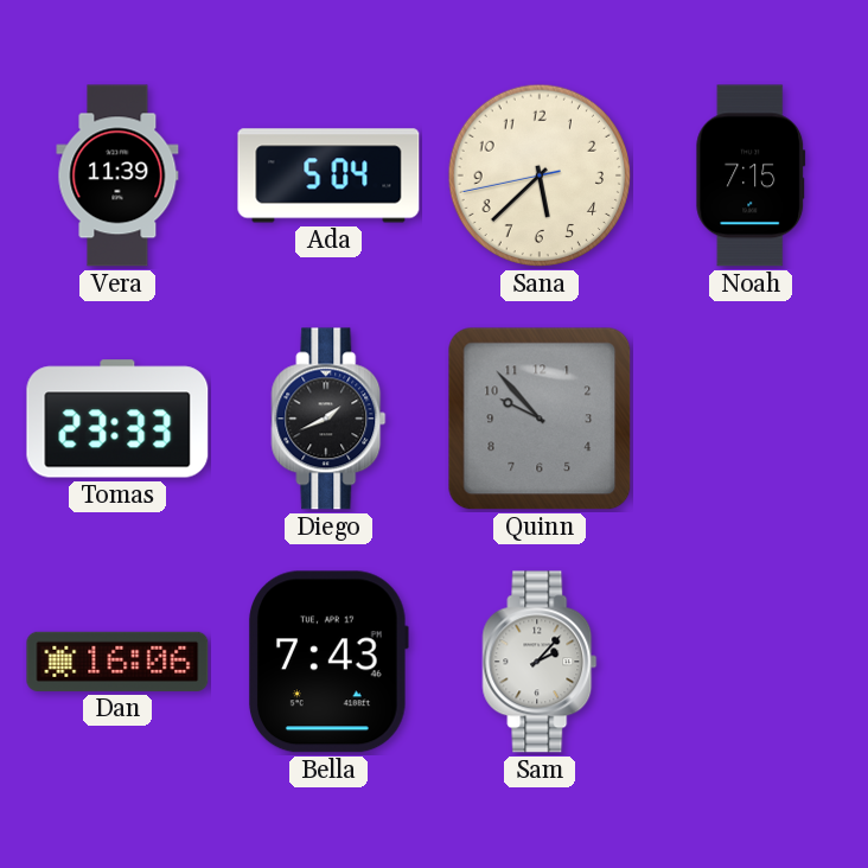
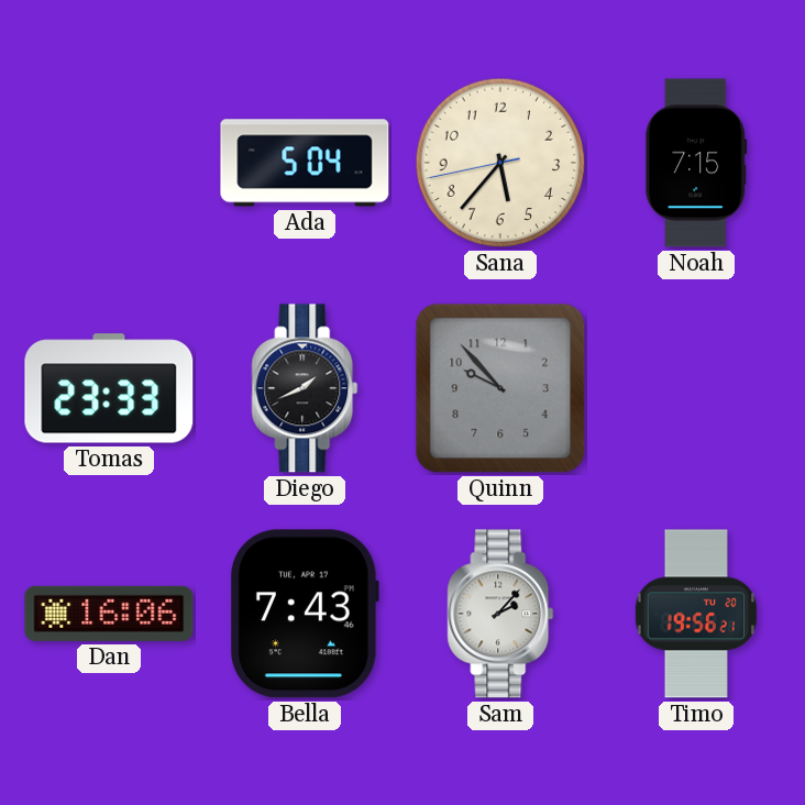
Vera: 11:39 -> none
Sana: 5:37 -> 5:36
Timo: none -> 19:56
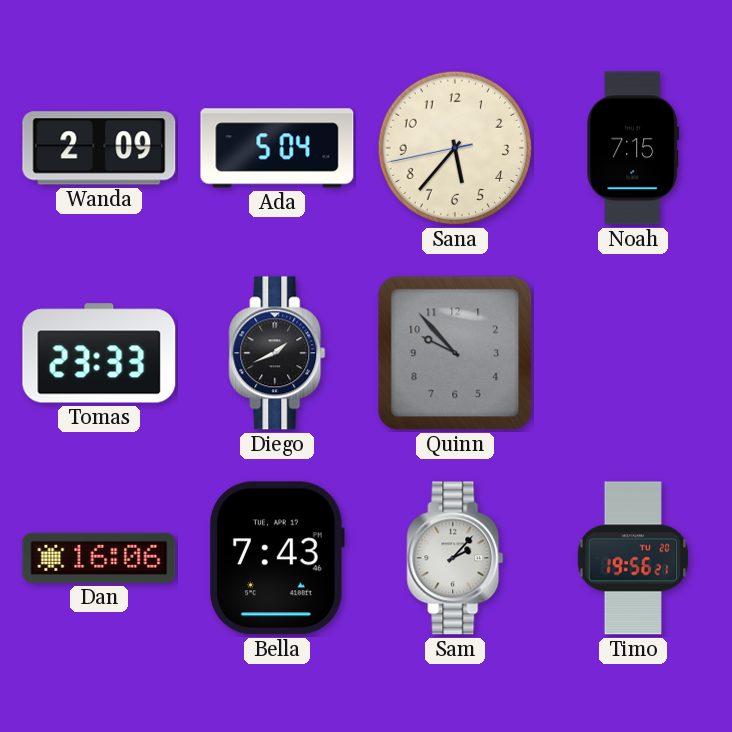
Wanda: none -> 2:09
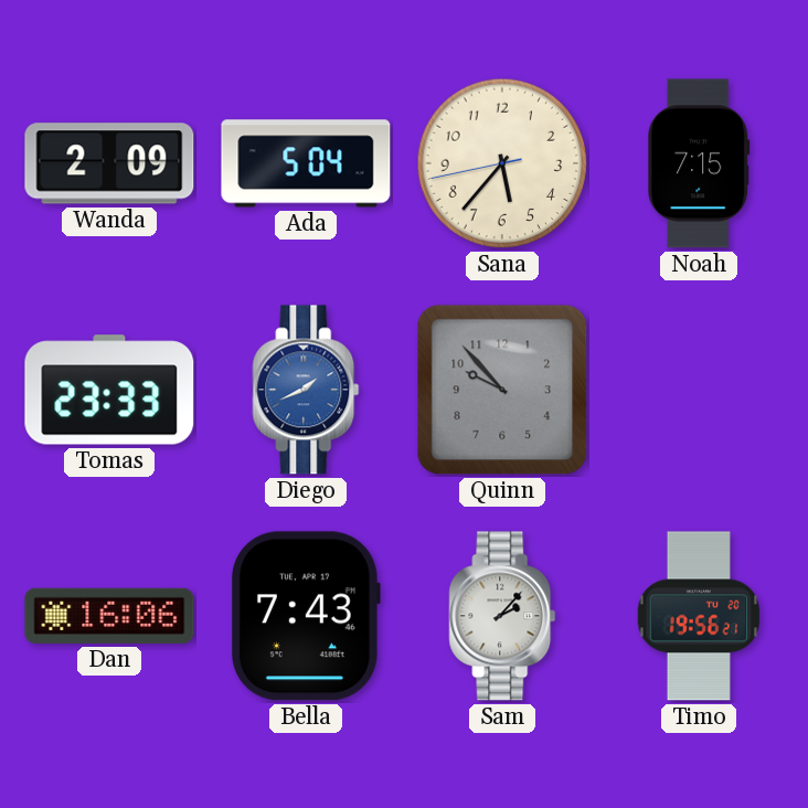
Diego dial: black -> blue
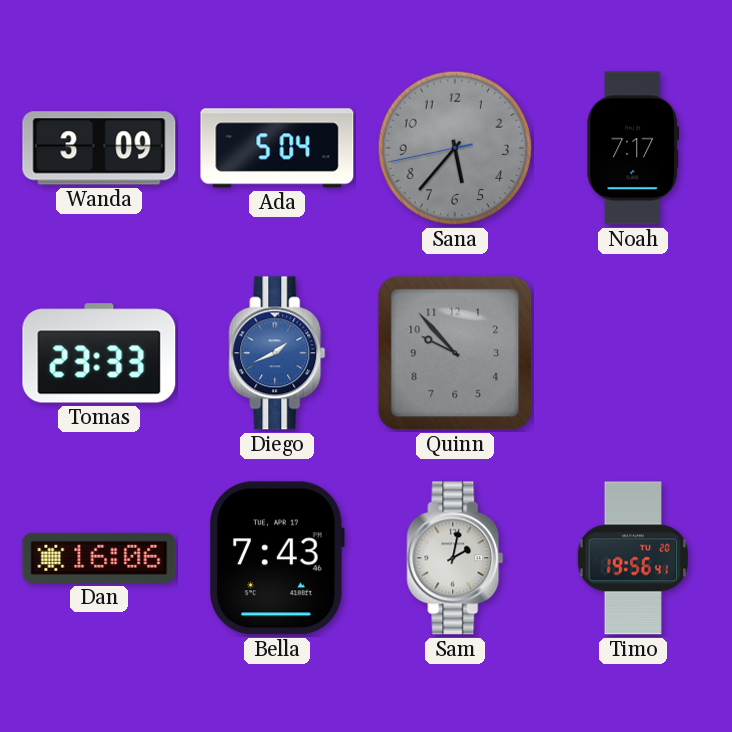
Wanda: 2:09 -> 3:09
Sana dial: cream -> grey
Noah: 7:15 -> 7:17
Sam: 2:07 -> 2:02
Timo: 19:56:21 -> 19:56:41
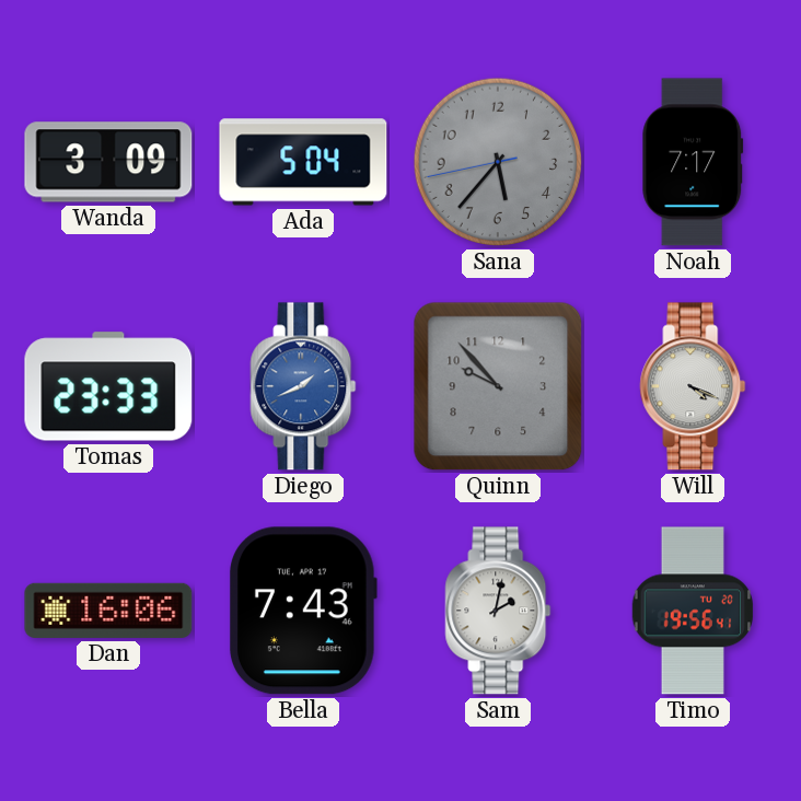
Will: none -> 4:19
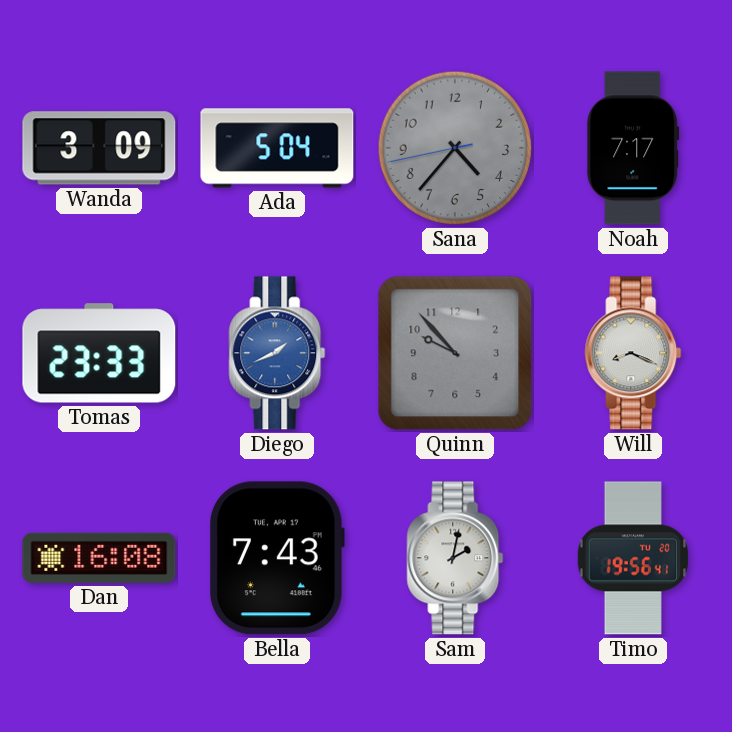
Sana: 5:36 -> 4:36
Will: 4:19 -> 8:19
Dan: 16:06 -> 16:08
